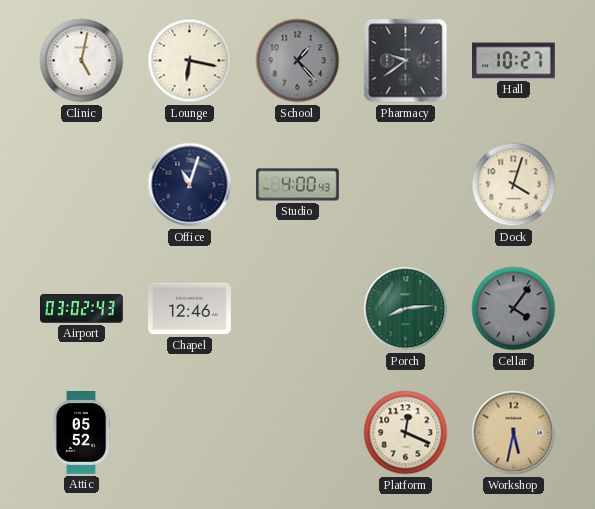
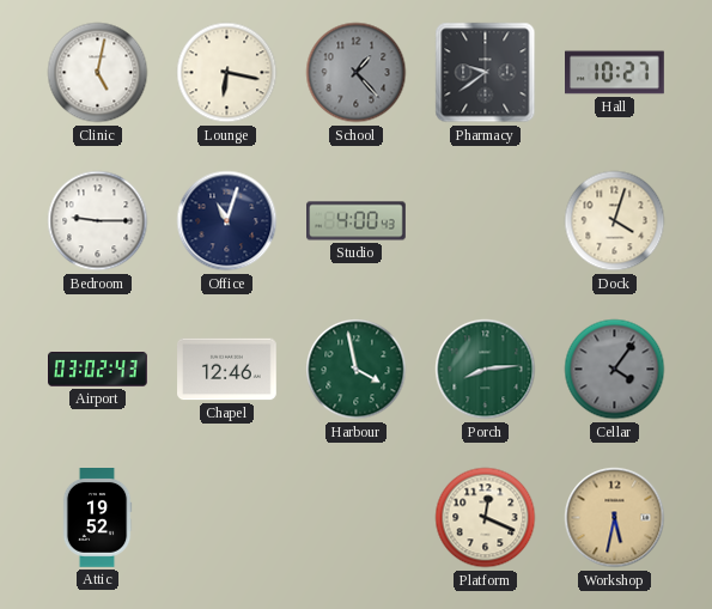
Bedroom: none -> 9:15
Harbour: none -> 3:58
Attic: 05:52 -> 19:52
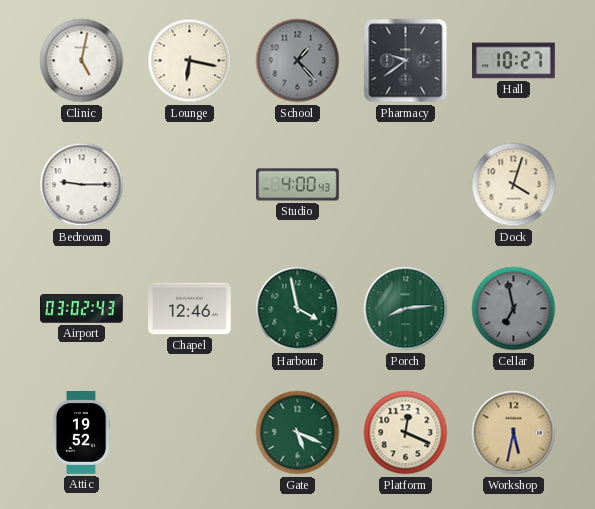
Office: 11:03 -> none
Cellar: 4:06 -> 6:58
Gate: none -> 5:19
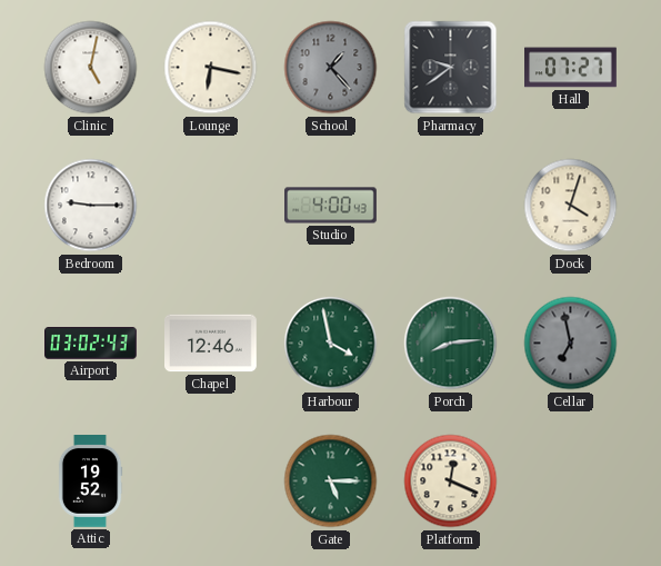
Hall: 10:27 -> 07:27
Gate: 5:19 -> 5:15
Workshop: 5:32 -> none
